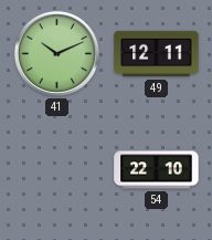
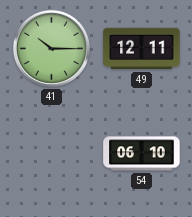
41: 10:11 -> 10:15
54: 22:10 -> 06:10
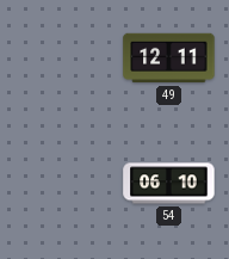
41: 10:15 -> none
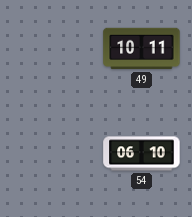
49: 12:11 -> 10:11
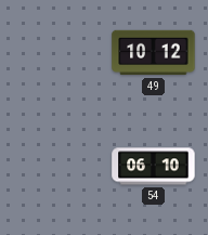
49: 10:11 -> 10:12
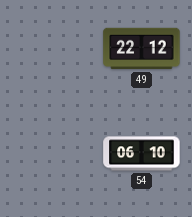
49: 10:12 -> 22:12
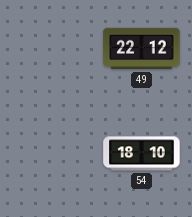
54: 06:10 -> 18:10
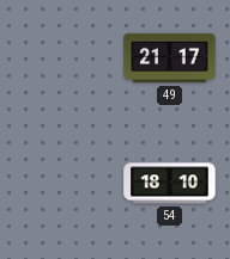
49: 22:12 -> 21:17
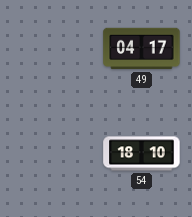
49: 21:17 -> 04:17
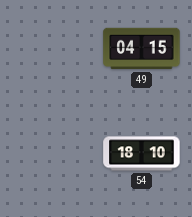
49: 04:17 -> 04:15
